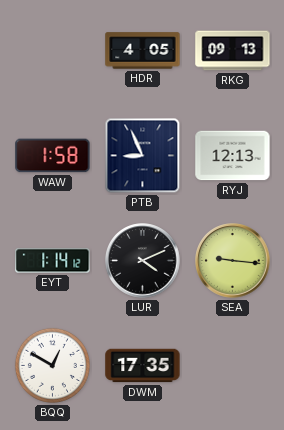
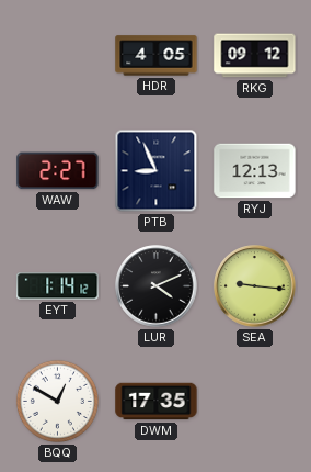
RKG: 09:13 -> 09:12
WAW: 1:58 -> 2:27
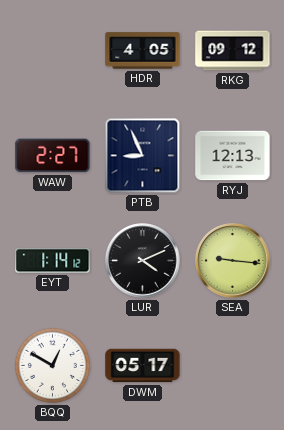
DWM: 17:35 -> 05:17
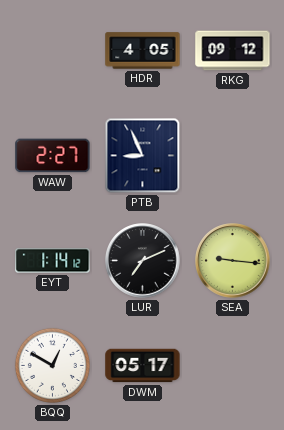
RYJ: 12:13 -> none
LUR: 4:11 -> 7:11
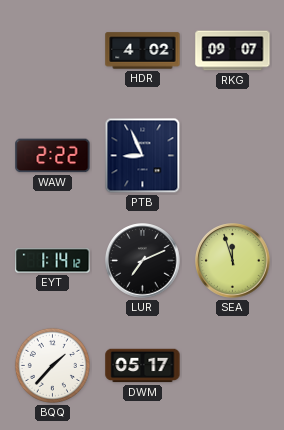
HDR: 4:05 -> 4:02
RKG: 09:12 -> 09:07
WAW: 2:27 -> 2:22
SEA: 9:16 -> 11:57
BQQ: 12:50 -> 1:37
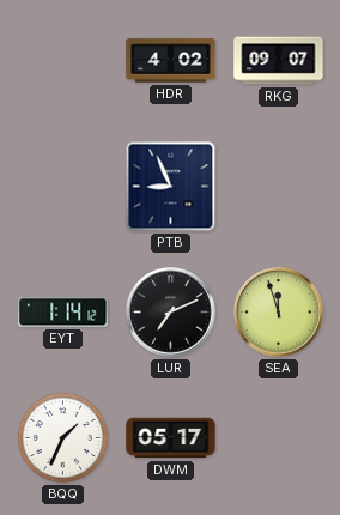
WAW: 2:22 -> none
BQQ: 1:37 -> 1:34
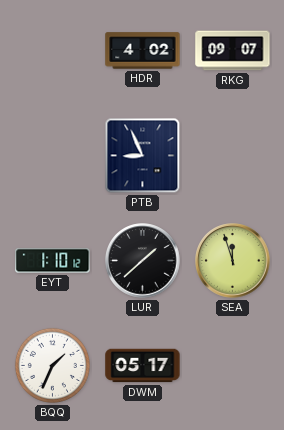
EYT: 1:14 -> 1:10
LUR: 7:11 -> 1:38
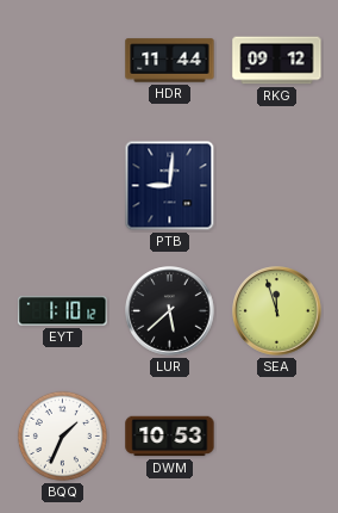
HDR: 4:02 -> 11:44
RKG: 09:07 -> 09:12
PTB: 8:56 -> 9:01
LUR: 1:38 -> 5:38
DWM: 05:17 -> 10:53
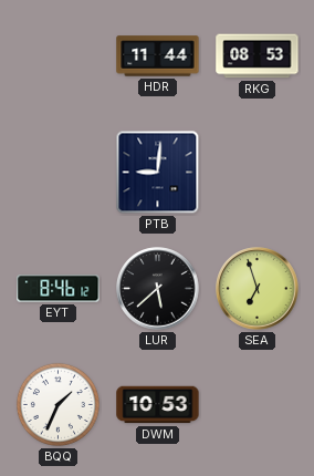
RKG: 09:12 -> 08:53
EYT: 1:10 -> 8:46
SEA: 11:57 -> 6:57
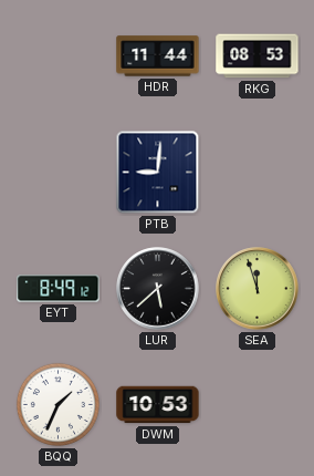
EYT: 8:46 -> 8:49
SEA: 6:57 -> 11:57
